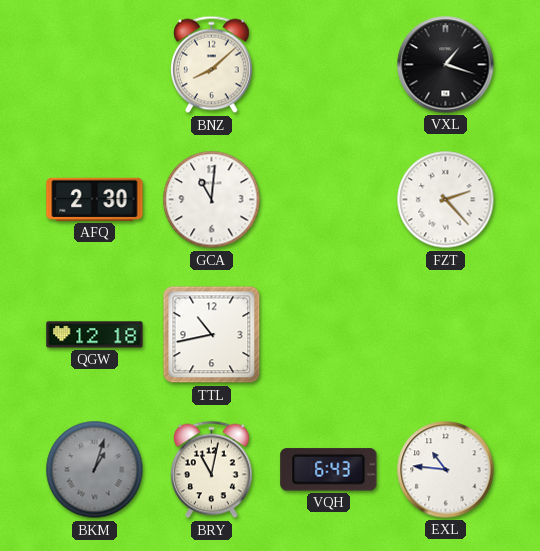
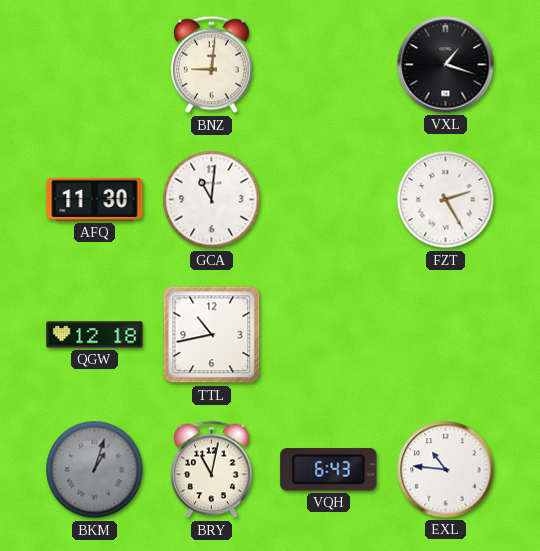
BNZ: 8:08 -> 9:01
AFQ: 2:30 -> 11:30
FZT: 2:23 -> 2:25
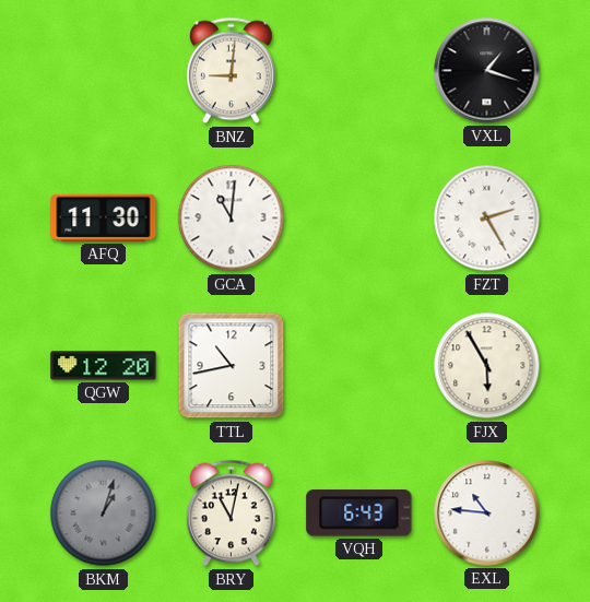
QGW: 12:18 -> 12:20
FJX: none -> 5:55
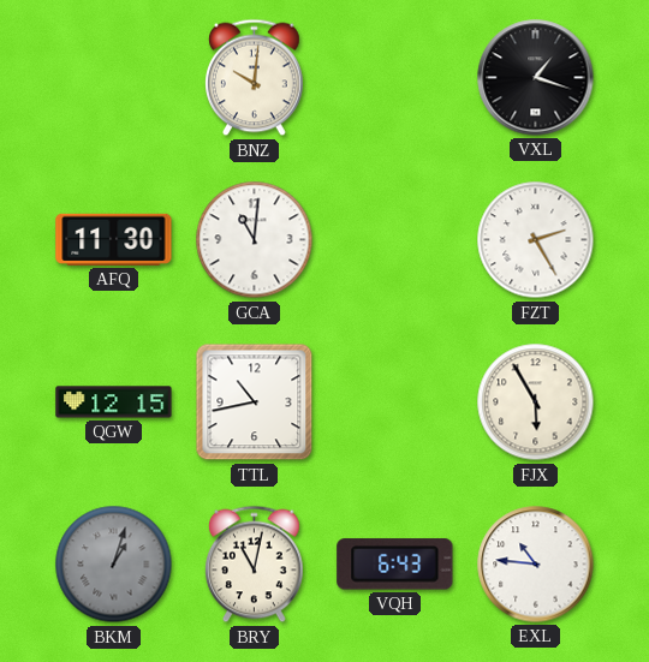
BNZ: 9:01 -> 10:01
QGW: 12:20 -> 12:15
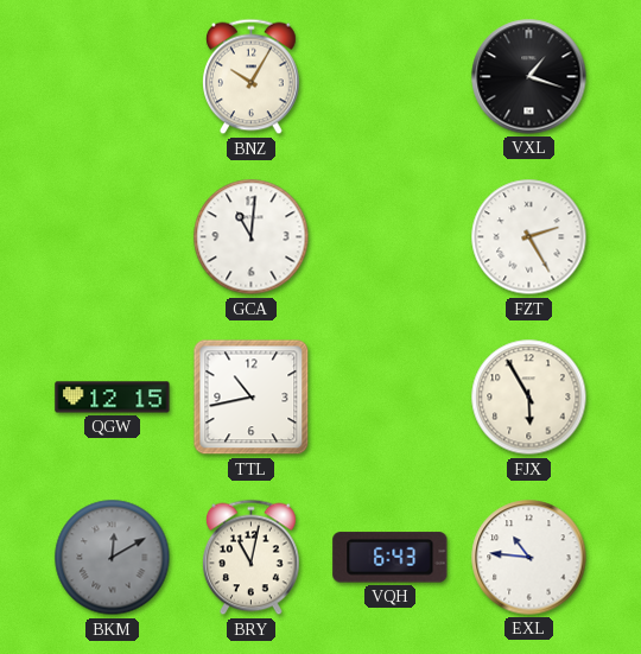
BNZ: 10:01 -> 10:05
AFQ: 11:30 -> none
BKM: 1:03 -> 12:10
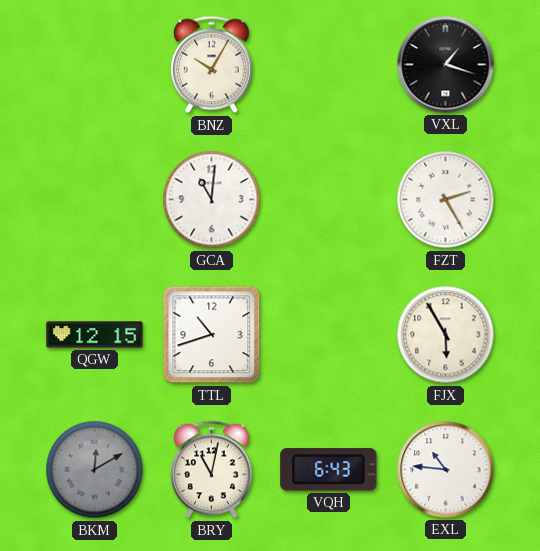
TTL: 10:43 -> 10:42
